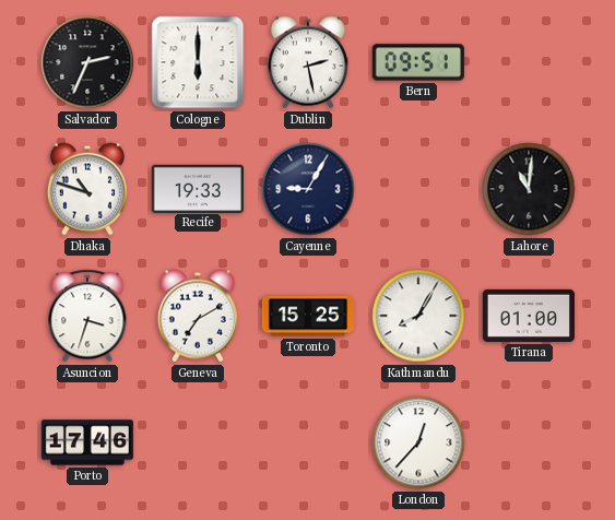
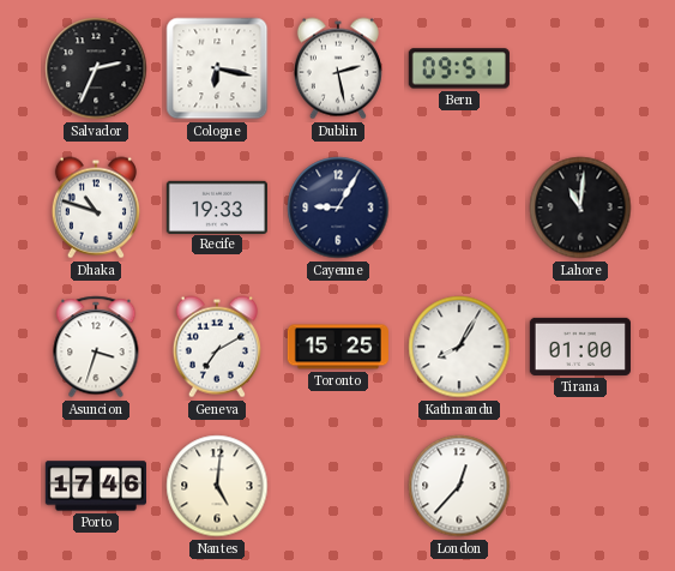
Cologne: 6:00 -> 6:17
Nantes: none -> 5:01
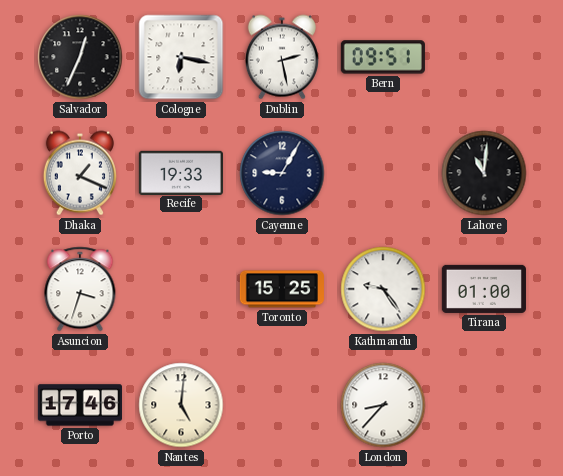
Salvador: 2:34 -> 12:34
Dhaka: 10:48 -> 1:19
Geneva: 7:10 -> none
Kathmandu: 8:05 -> 9:24
London: 12:37 -> 8:37
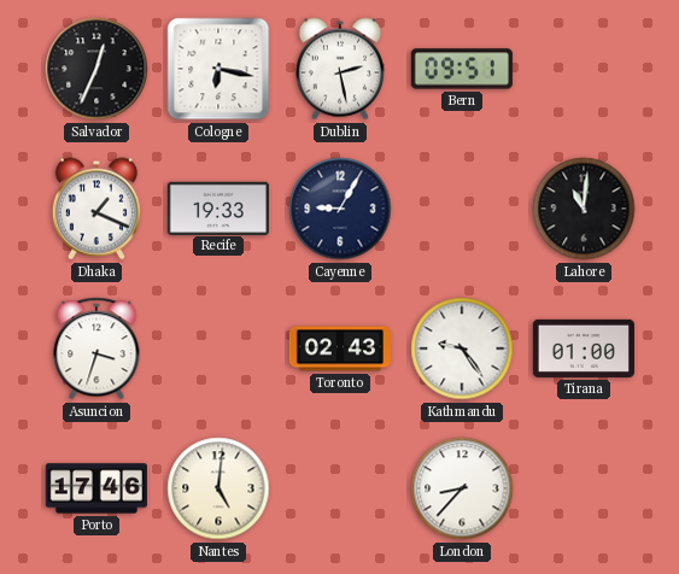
Toronto: 15:25 -> 02:43
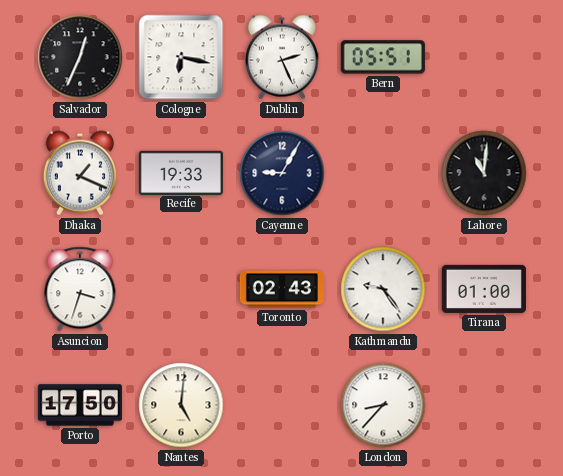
Dublin: 2:28 -> 2:26
Bern: 09:51 -> 05:51
Porto: 17:46 -> 17:50
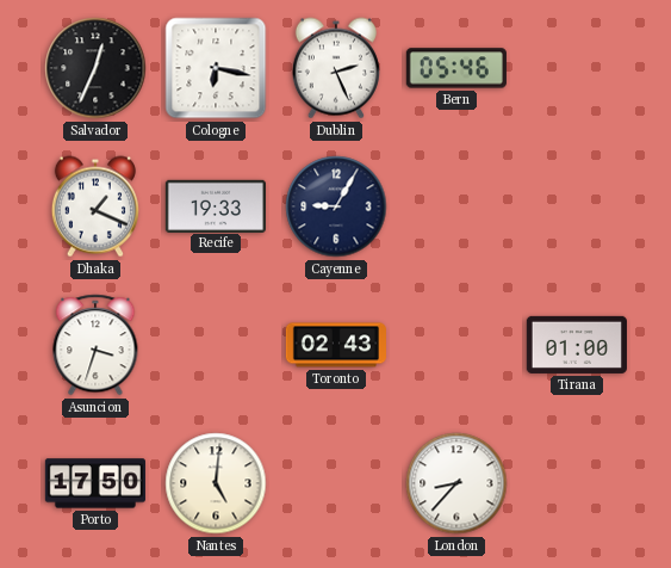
Bern: 05:51 -> 05:46
Lahore: 11:01 -> none
Kathmandu: 9:24 -> none
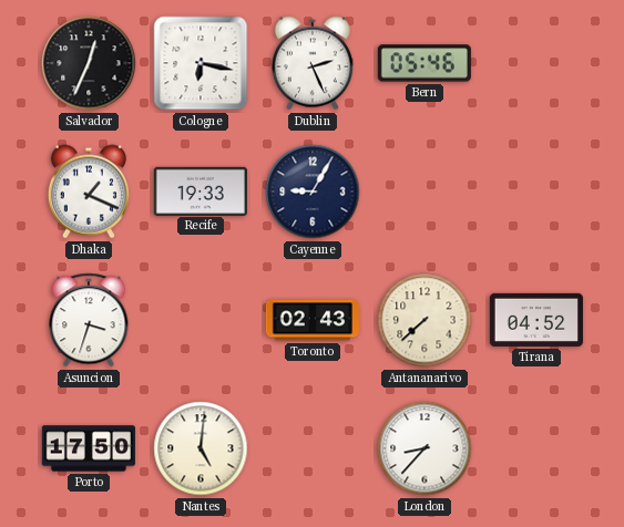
Antananarivo: none -> 7:38
Tirana: 01:00 -> 04:52
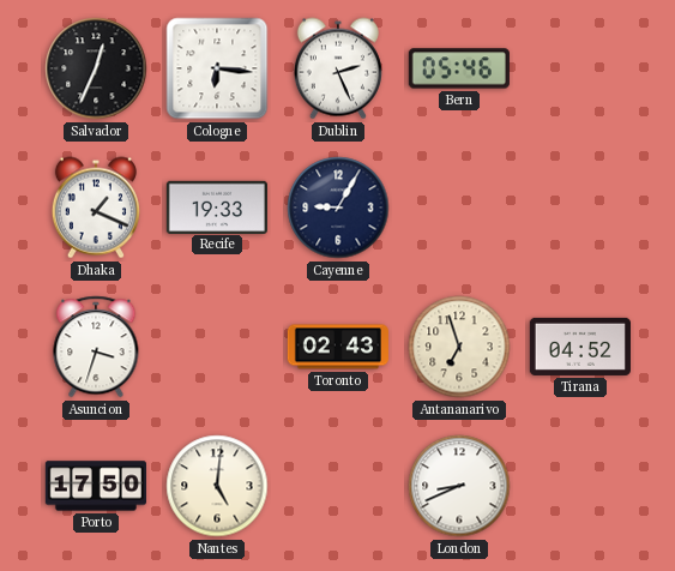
Cologne: 6:17 -> 6:16
Antananarivo: 7:38 -> 6:57
London: 8:37 -> 8:41
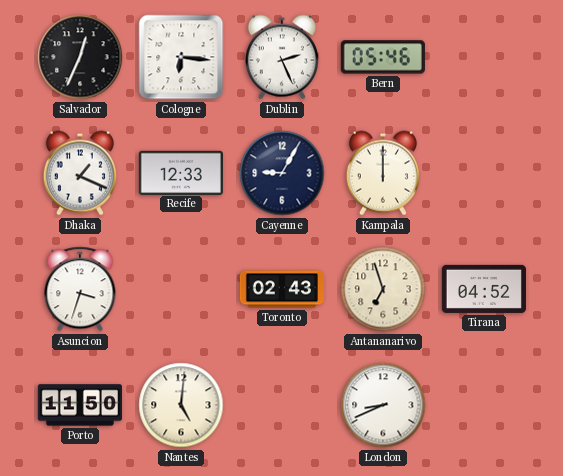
Recife: 19:33 -> 12:33
Kampala: none -> 12:00
Porto: 17:50 -> 11:50
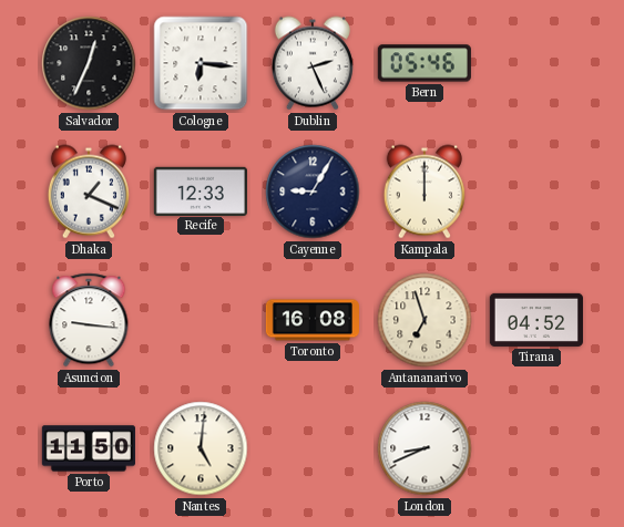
Asuncion: 3:33 -> 9:16
Toronto: 02:43 -> 16:08
